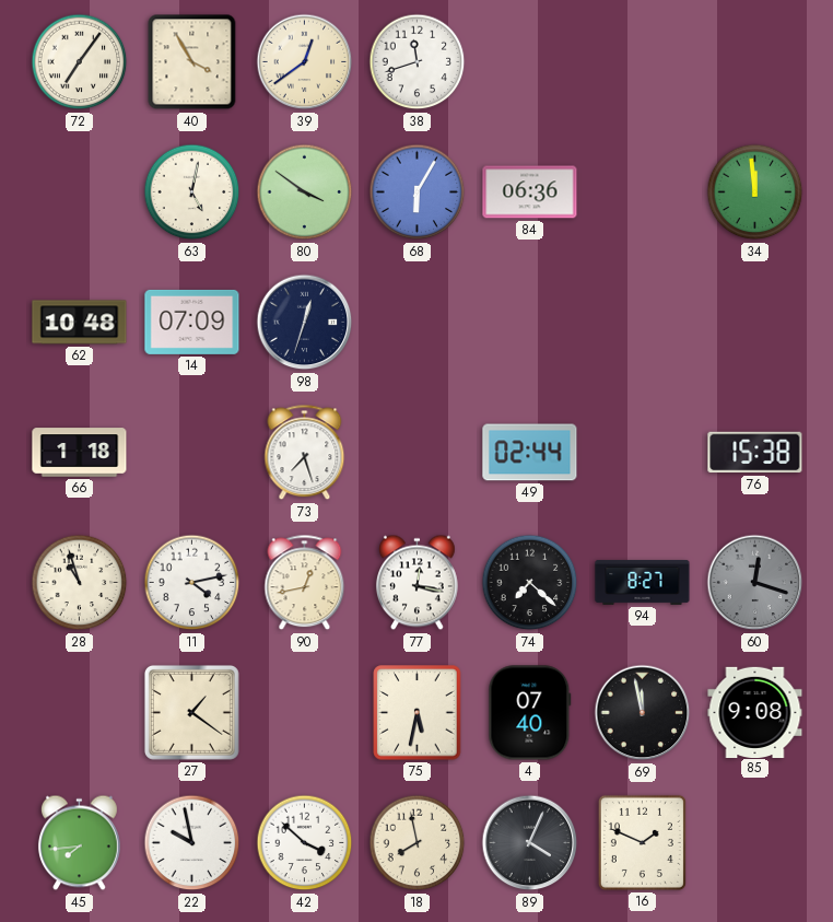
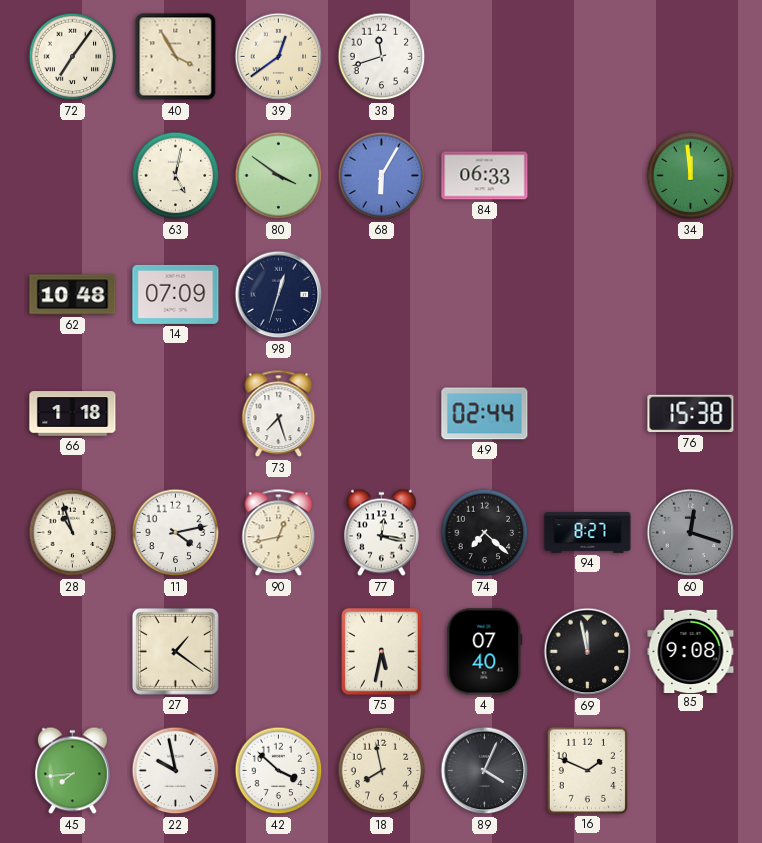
84: 06:36 -> 06:33
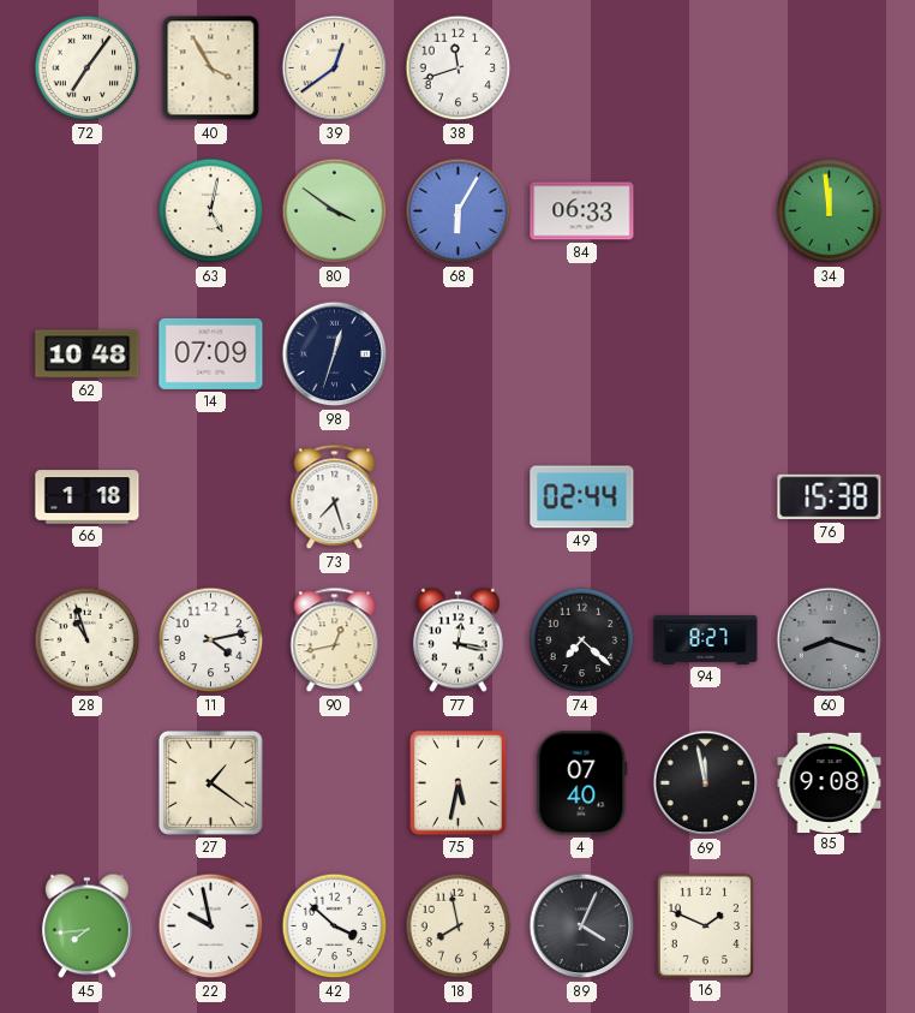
60: 12:18 -> 8:18
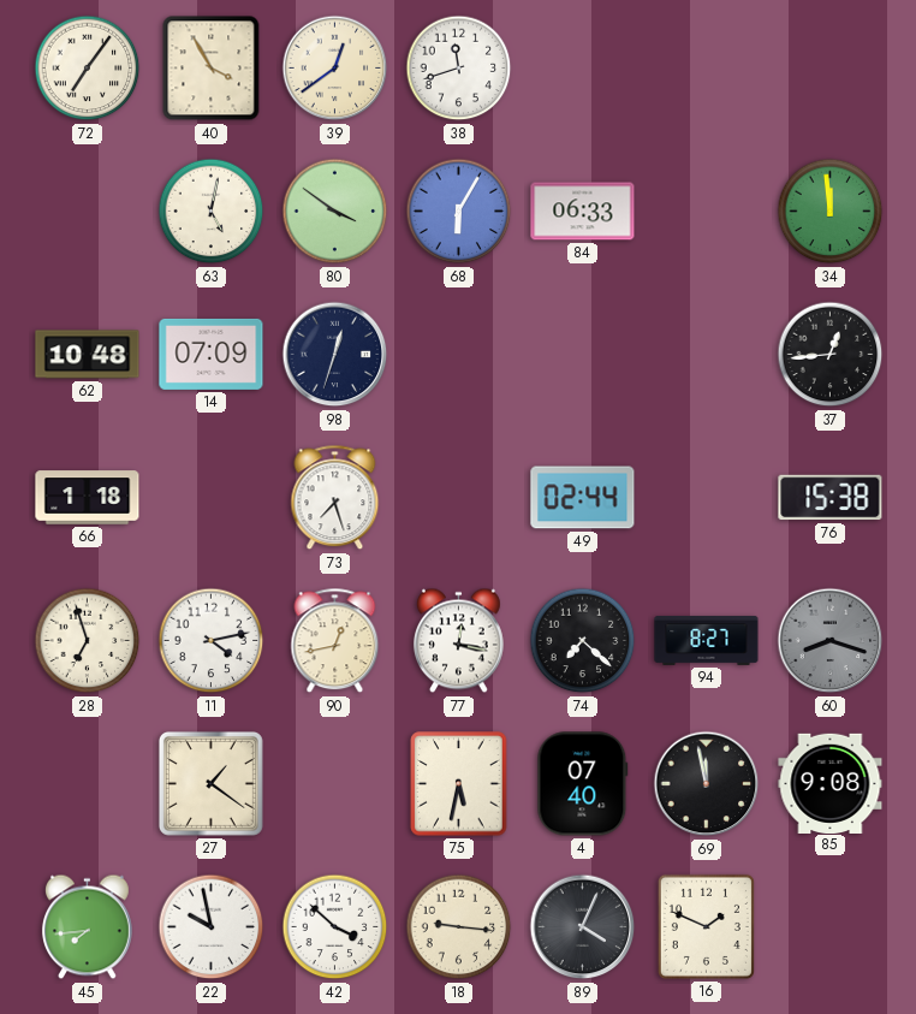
37: none -> 12:44
28: 10:57 -> 6:57
18: 7:58 -> 9:16
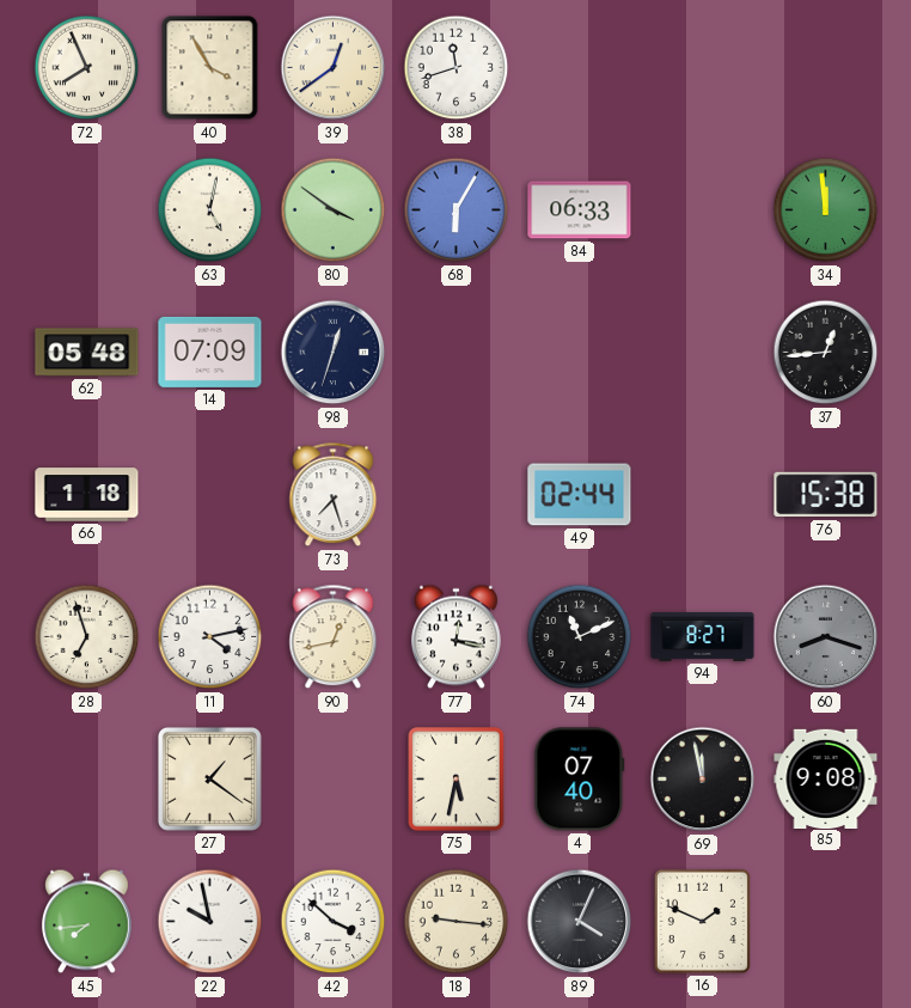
72: 7:06 -> 7:56
62: 10:48 -> 05:48
74: 7:22 -> 11:11
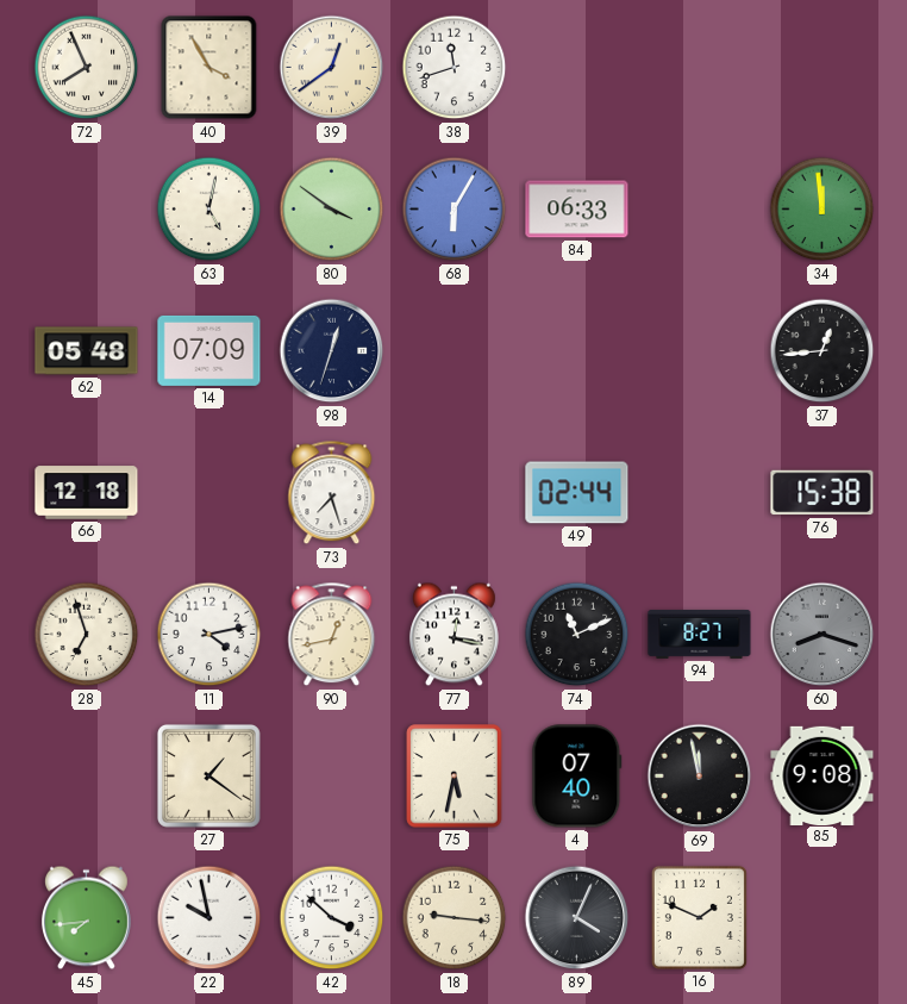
66: 1:18 -> 12:18
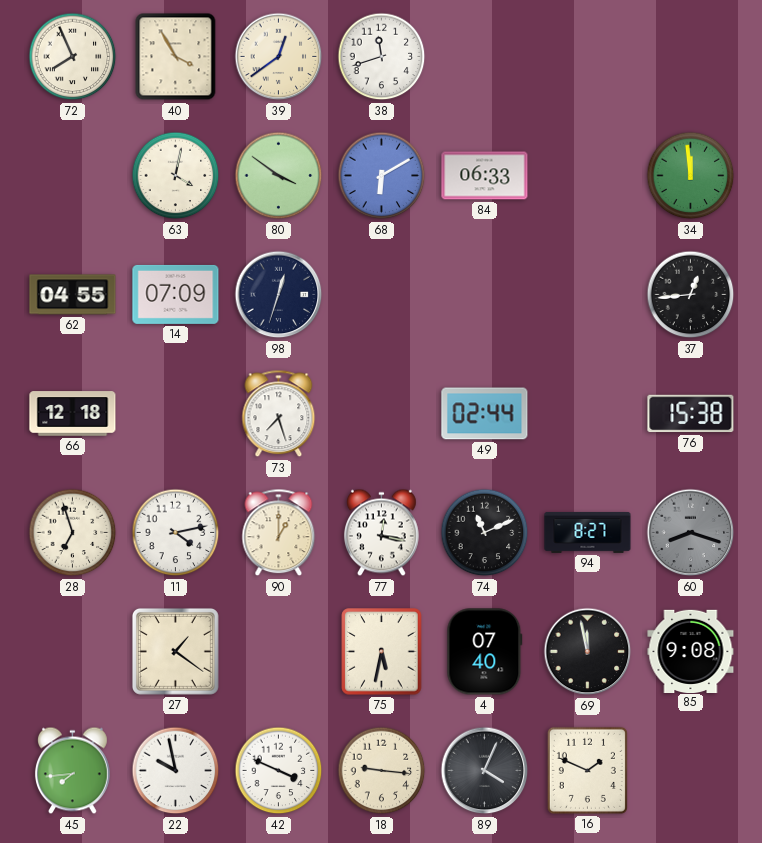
63: 5:02 -> 4:02
68: 6:05 -> 6:10
62: 05:48 -> 04:55
90: 12:43 -> 1:00
42: 3:52 -> 3:49
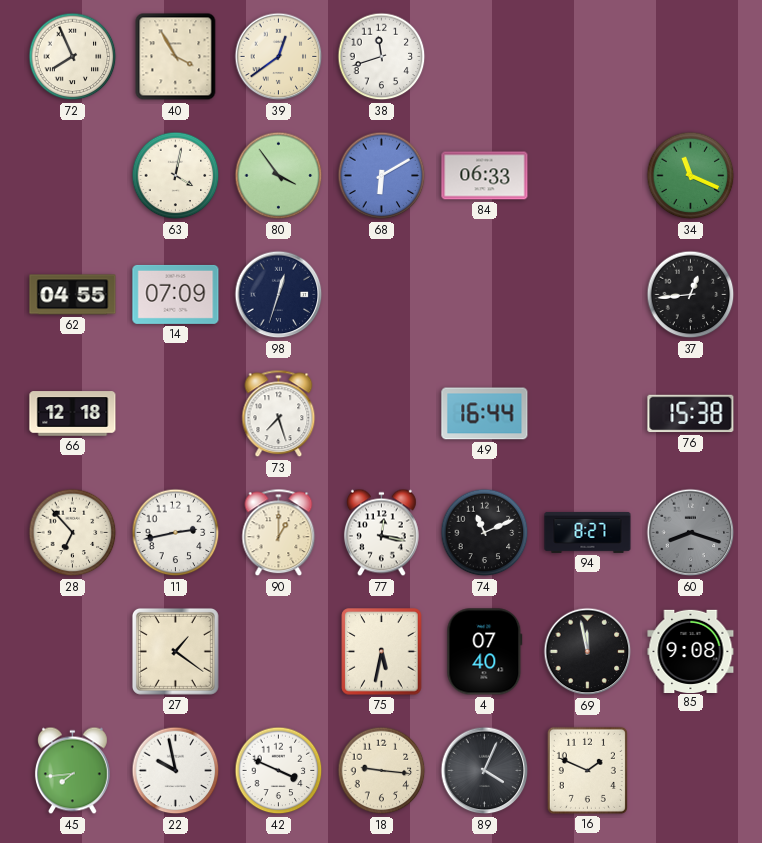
80: 3:51 -> 3:54
34: 11:59 -> 11:19
49: 02:44 -> 16:44
28: 6:57 -> 6:53
11: 4:13 -> 2:43
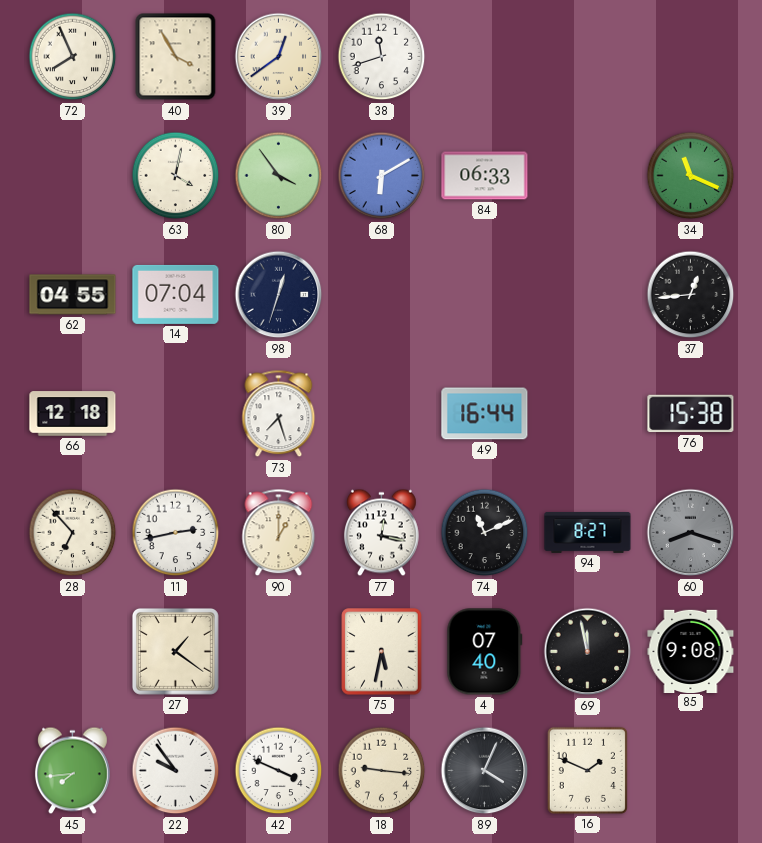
14: 07:09 -> 07:04
22: 9:58 -> 9:54
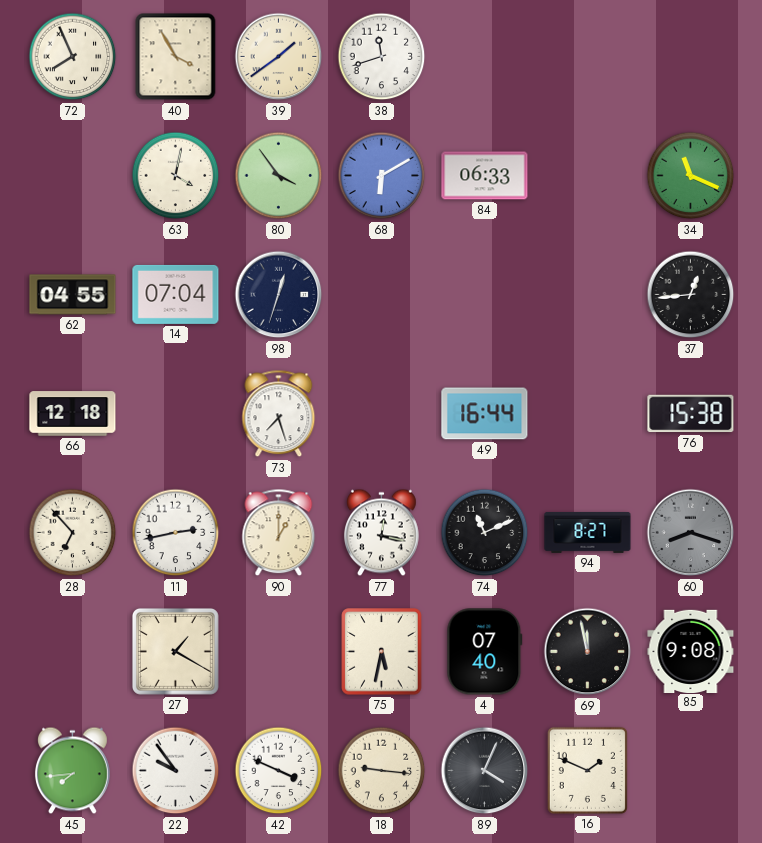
39: 12:39 -> 1:39
27: 1:21 -> 1:20
